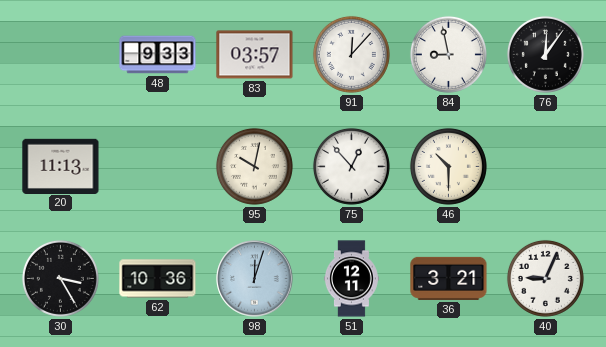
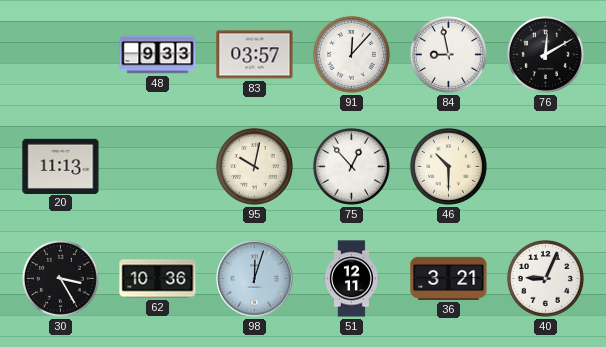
76: 12:06 -> 12:10
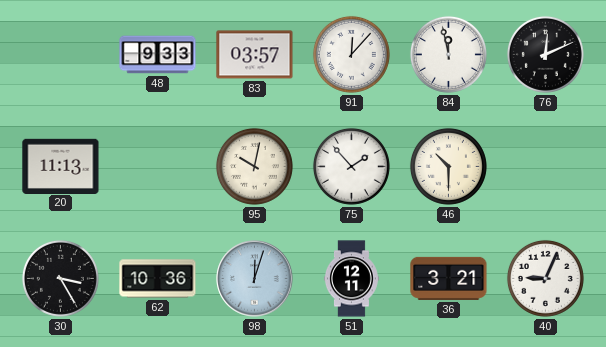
84: 8:58 -> 11:58
76: 12:10 -> 12:11
75: 12:53 -> 1:53
